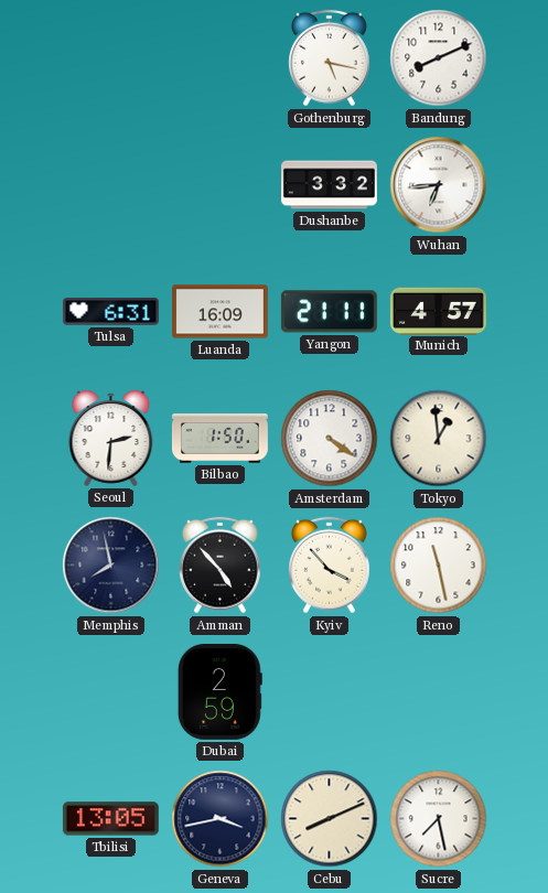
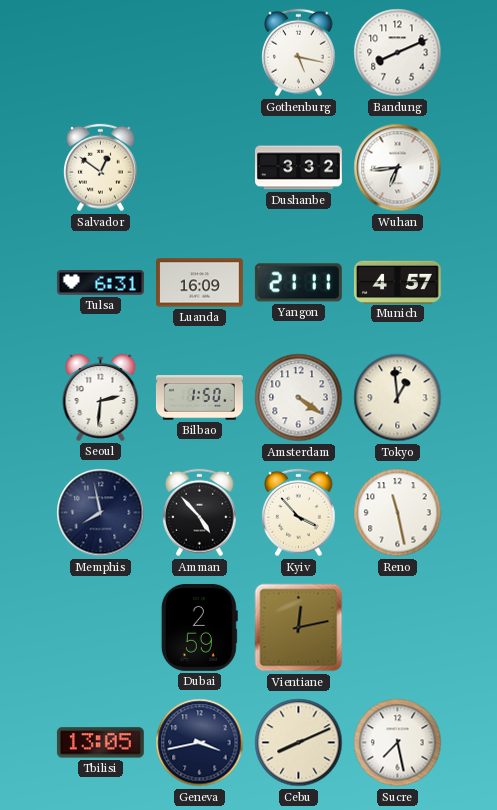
Salvador: none -> 12:51
Vientiane: none -> 12:13
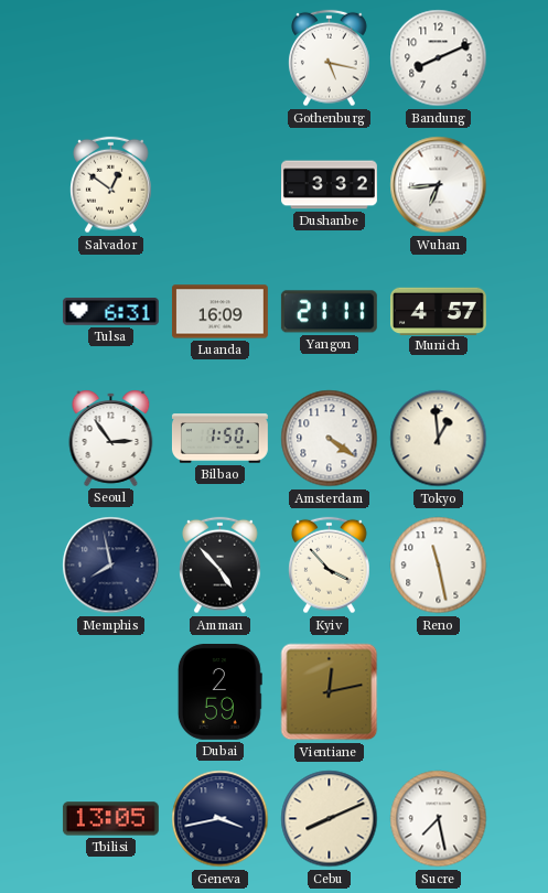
Seoul: 2:31 -> 2:54
